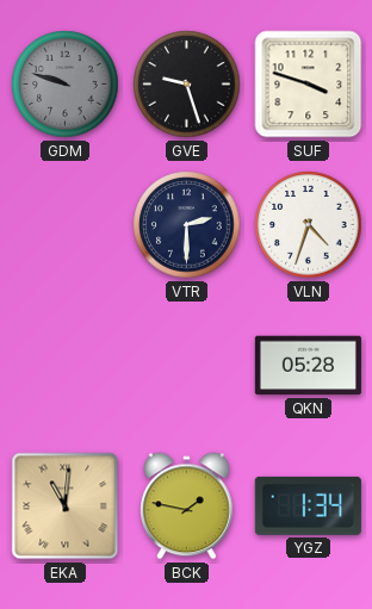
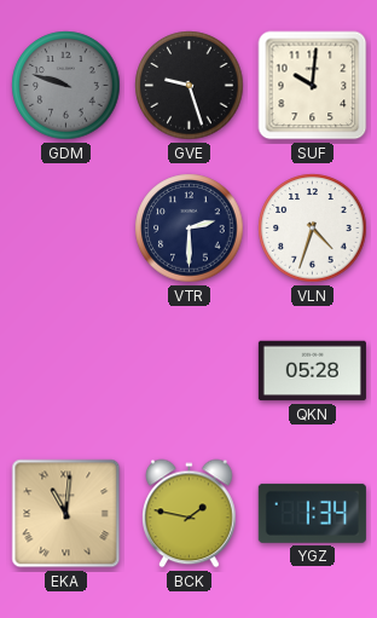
SUF: 3:48 -> 10:01
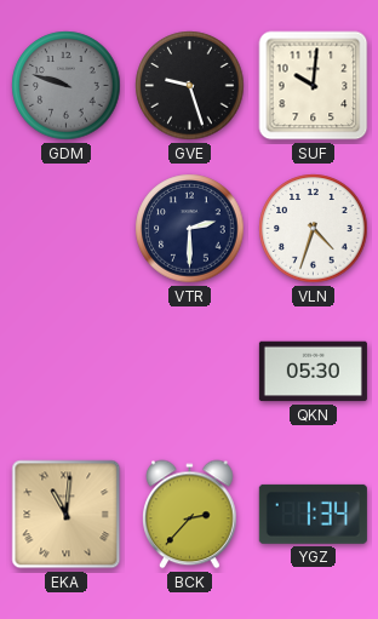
QKN: 05:28 -> 05:30
BCK: 1:47 -> 2:37
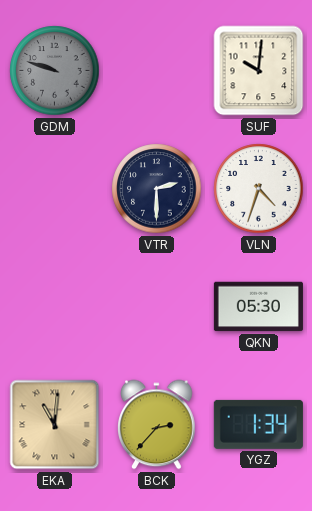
GVE: 9:27 -> none
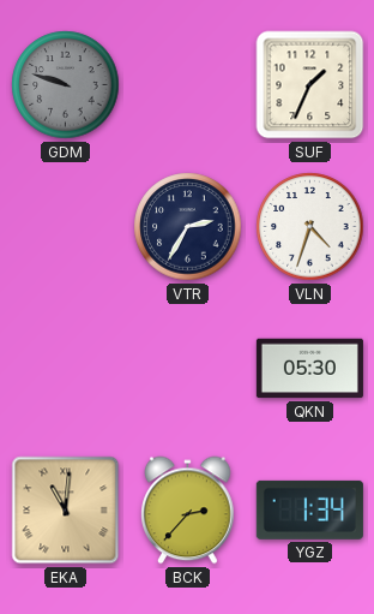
SUF: 10:01 -> 1:34
VTR: 2:30 -> 2:35
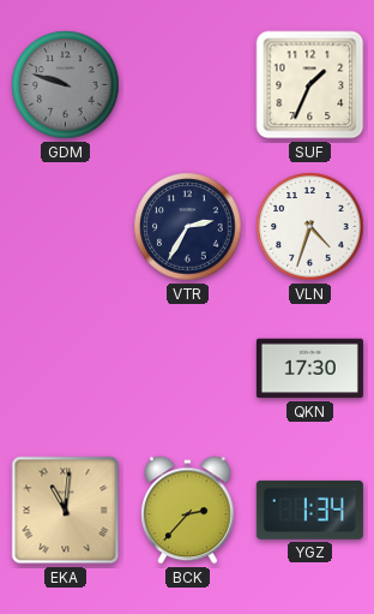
QKN: 05:30 -> 17:30
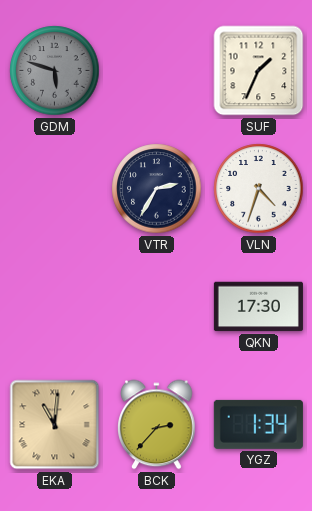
GDM: 9:48 -> 5:48
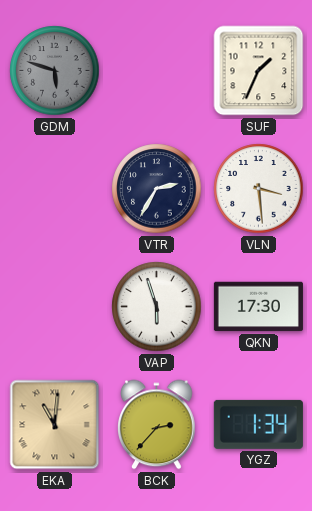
VLN: 4:33 -> 3:29
VAP: none -> 5:57
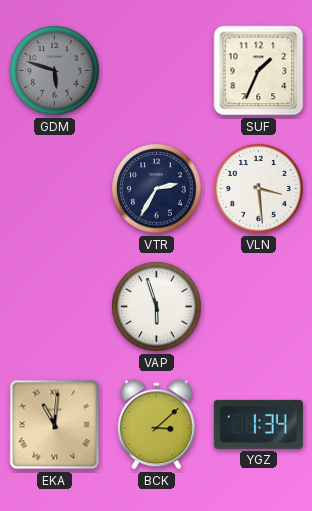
QKN: 17:30 -> none
BCK: 2:37 -> 3:08
